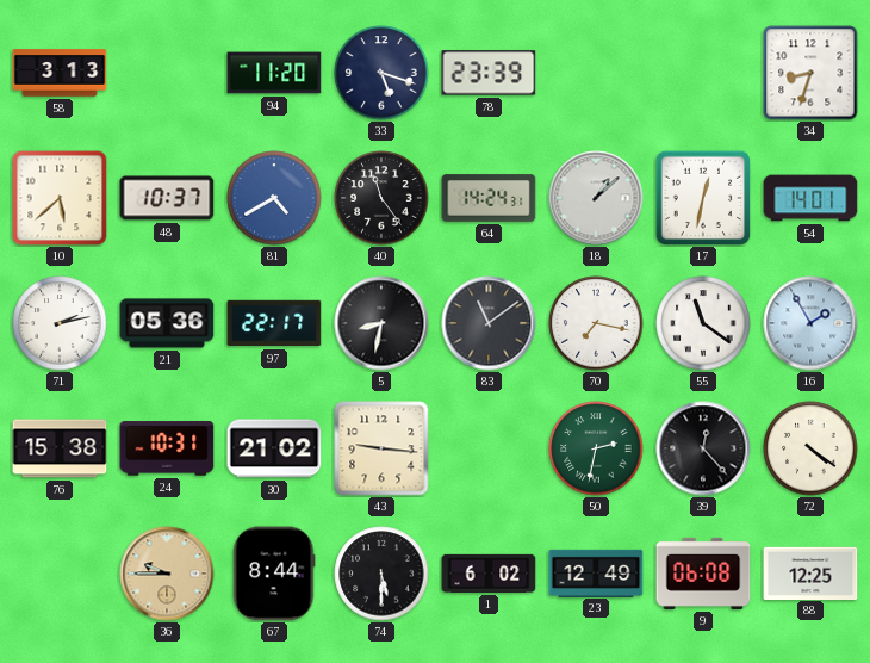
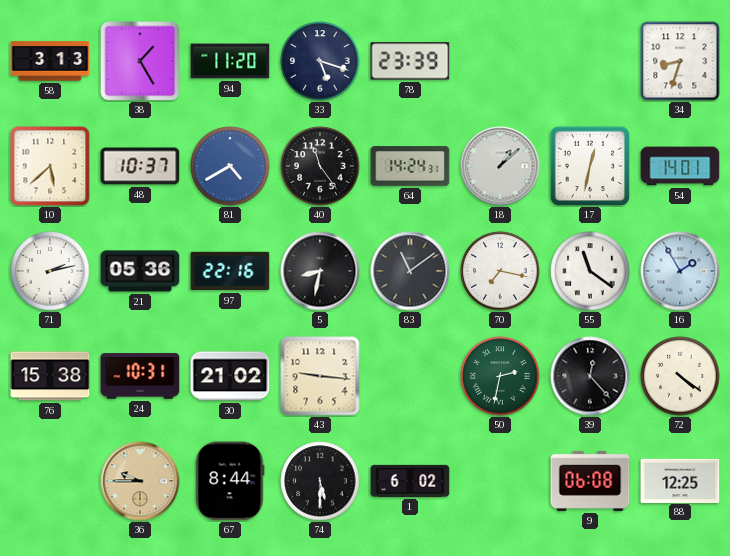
38: none -> 1:25
97: 22:17 -> 22:16
23: 12:49 -> none
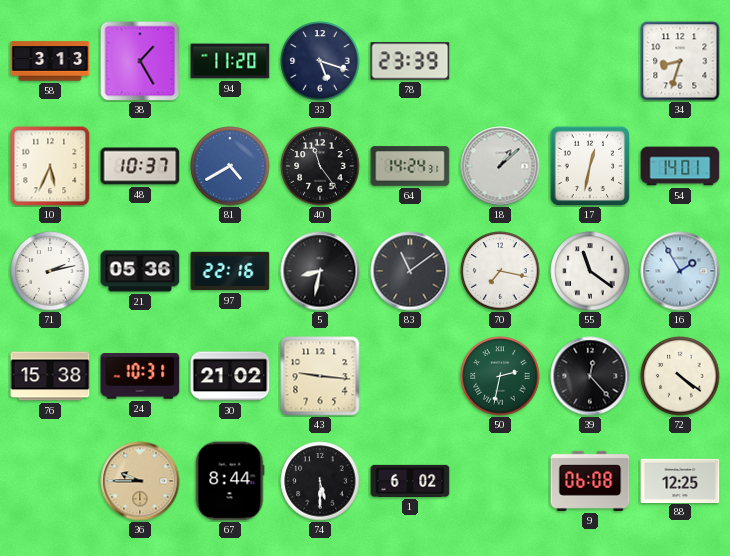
10: 5:38 -> 5:34
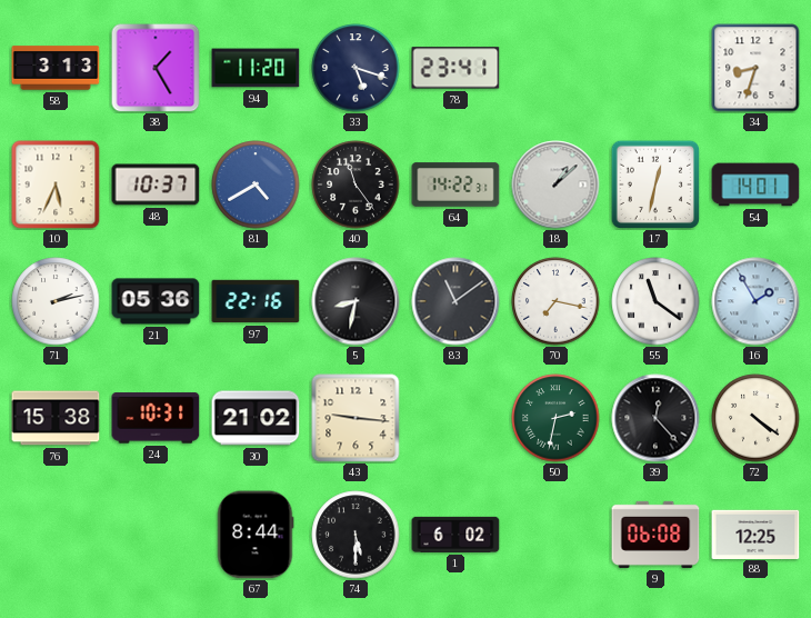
78: 23:39 -> 23:41
64: 14:24 -> 14:22
36: 9:45 -> none
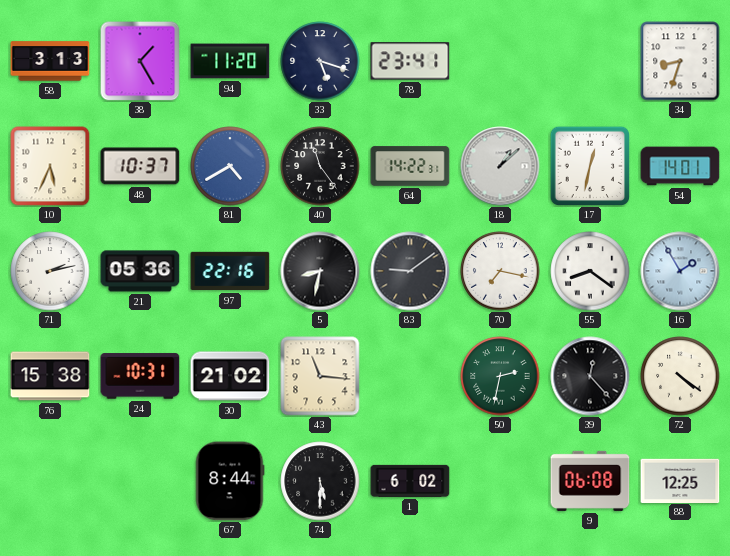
83: 11:09 -> 9:09
55: 11:21 -> 8:21
43: 9:16 -> 11:16
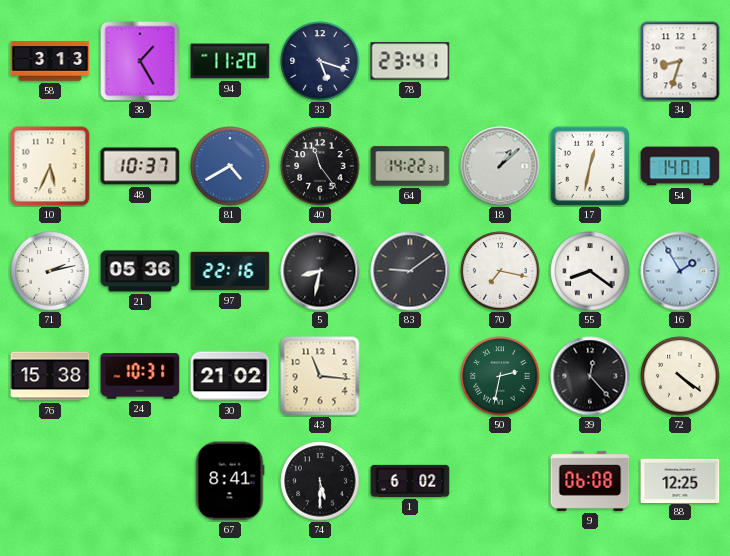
67: 8:44 -> 8:41
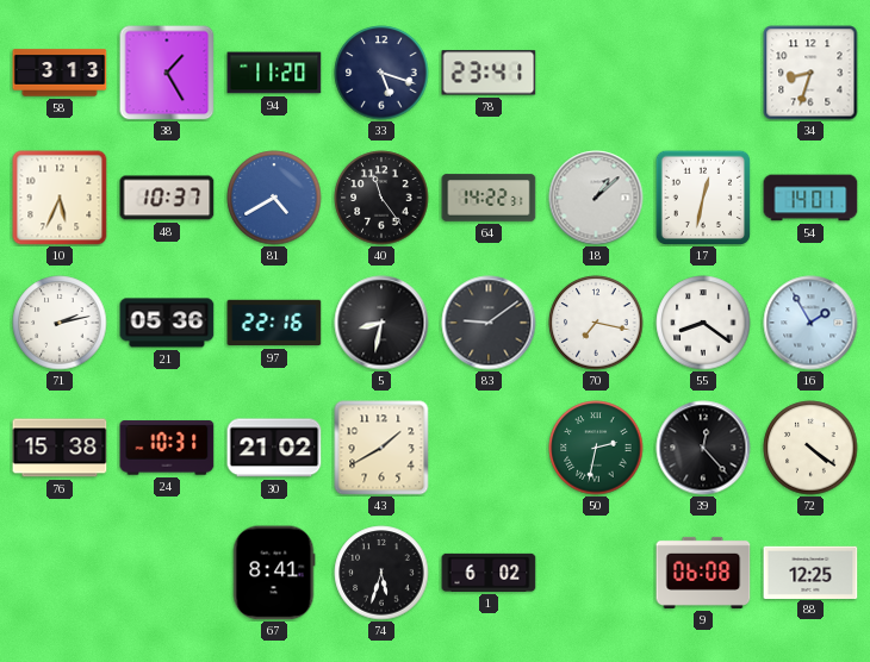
43: 11:16 -> 1:40
74: 5:30 -> 5:33
